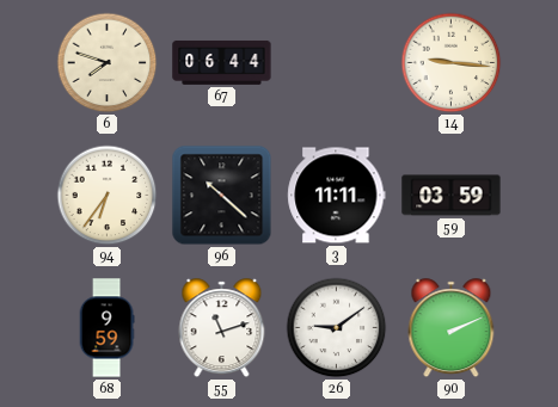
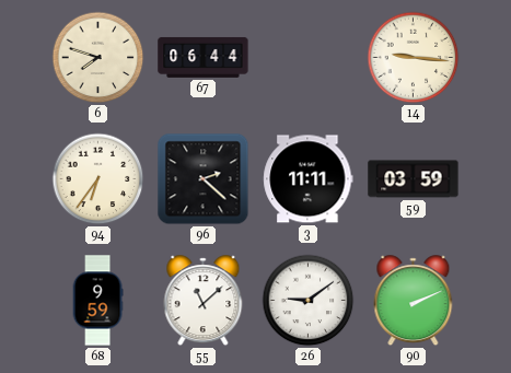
96: 10:22 -> 2:22
55: 11:12 -> 11:08
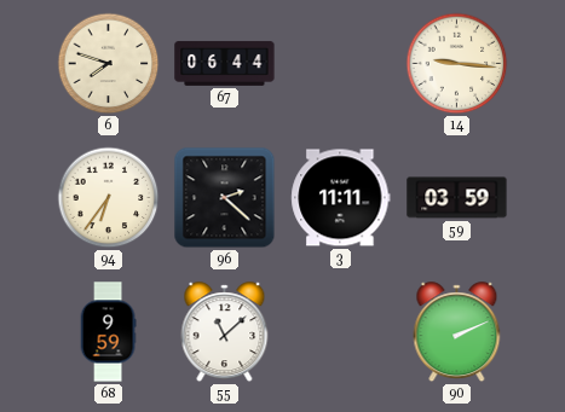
26: 9:09 -> none
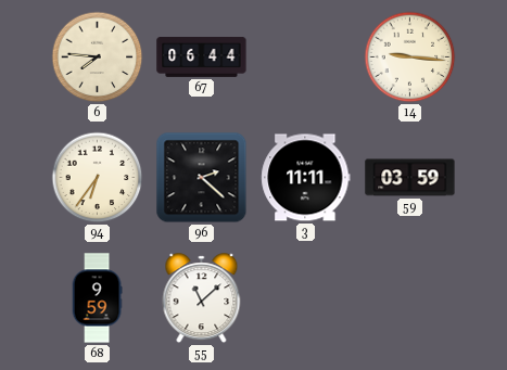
6: 7:48 -> 7:46
90: 2:11 -> none
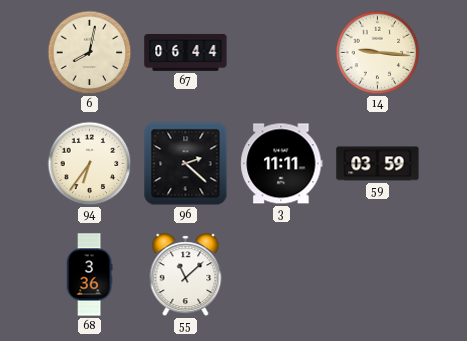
6: 7:46 -> 8:02
68: 9:59 -> 3:36
